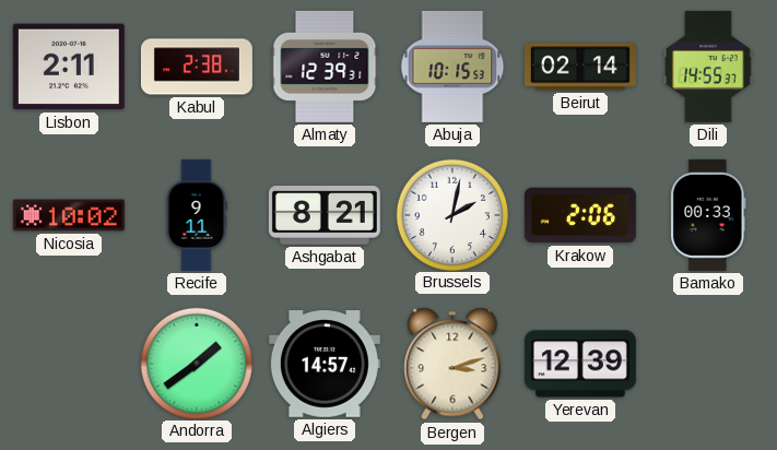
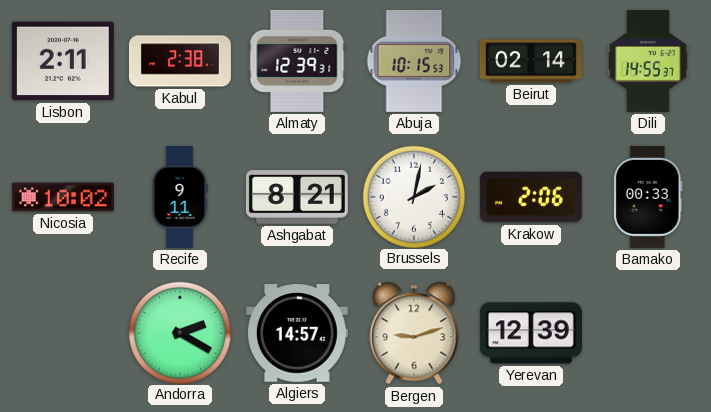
Andorra: 1:39 -> 2:20
Bergen: 3:12 -> 9:12
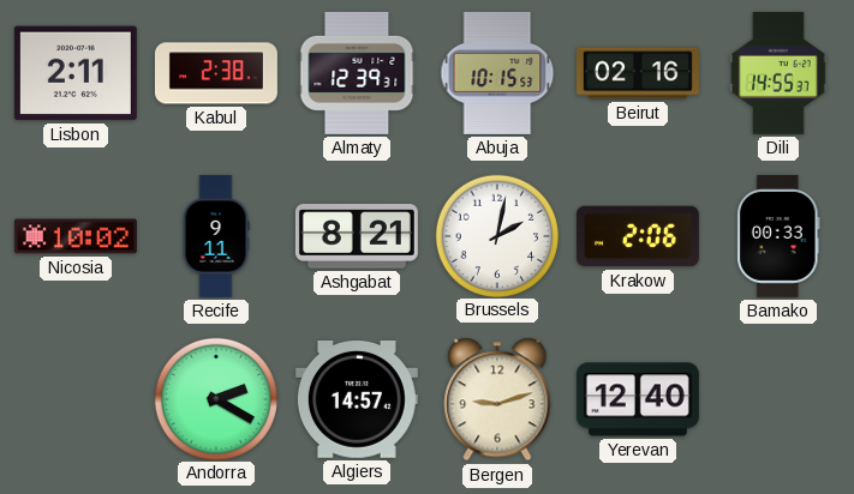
Beirut: 02:14 -> 02:16
Yerevan: 12:39 -> 12:40
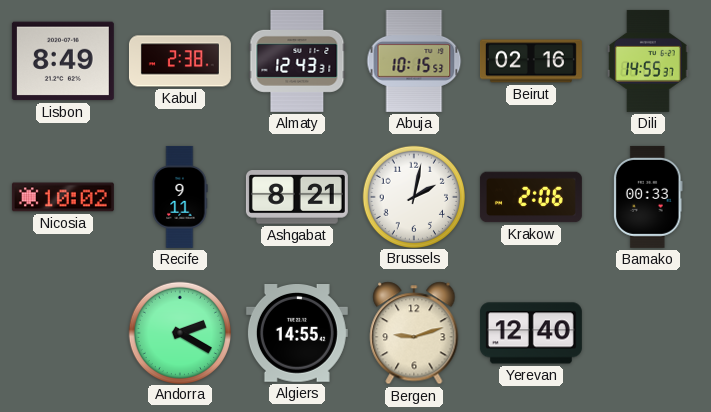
Lisbon: 2:11 -> 8:49
Almaty: 12:39 -> 12:43
Algiers: 14:57 -> 14:55
